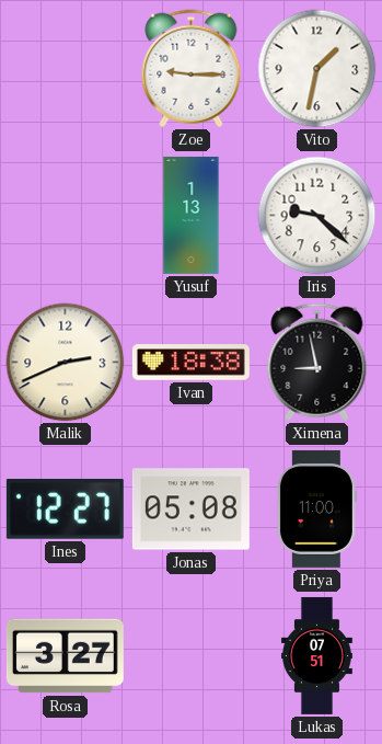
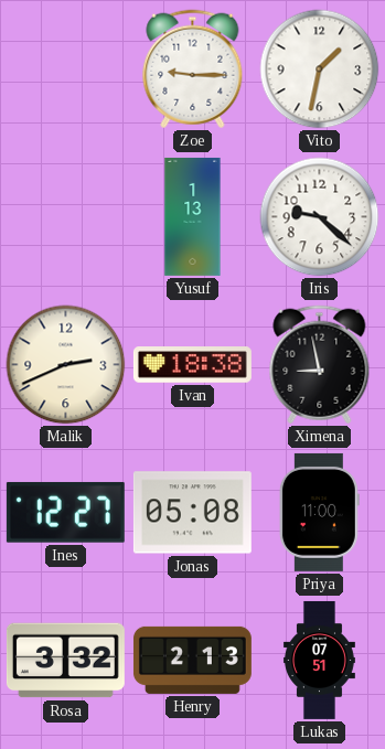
Rosa: 3:27 -> 3:32
Henry: none -> 2:13
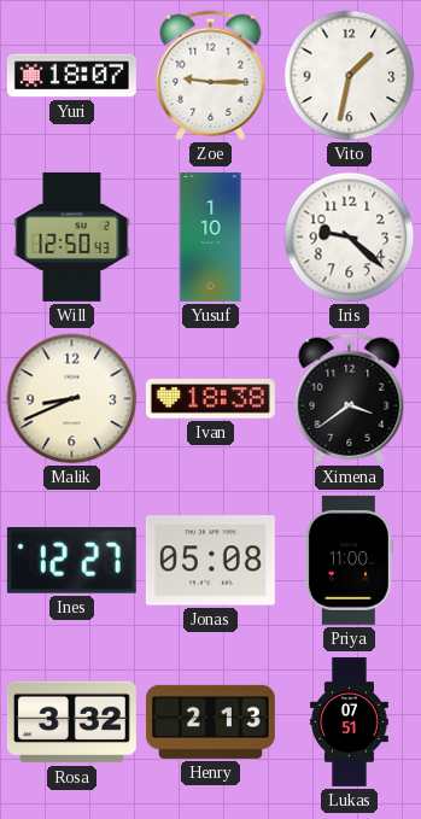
Yuri: none -> 18:07
Will: none -> 12:50
Yusuf: 1:13 -> 1:10
Malik: 2:41 -> 8:41
Ximena: 8:58 -> 3:39
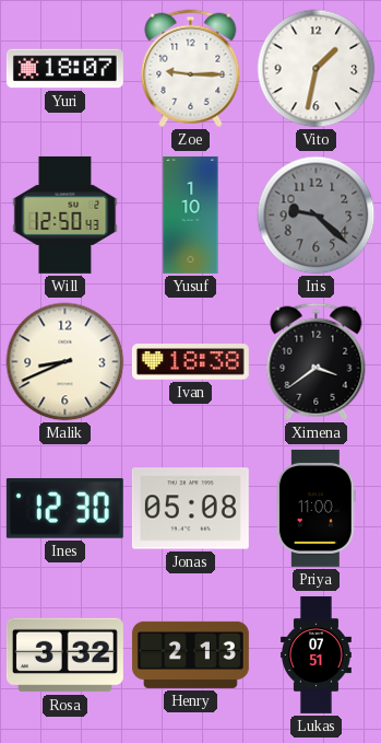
Iris dial: white -> grey
Ines: 12:27 -> 12:30
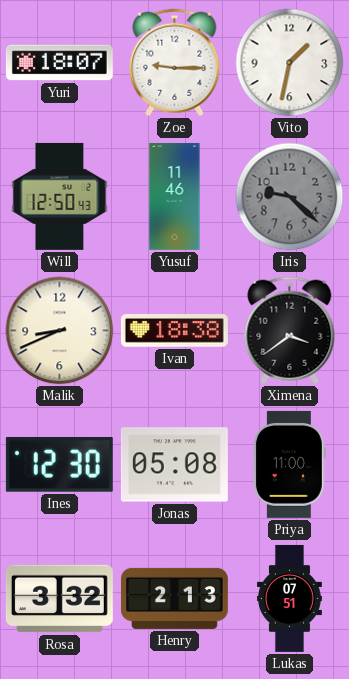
Yusuf: 1:10 -> 11:46
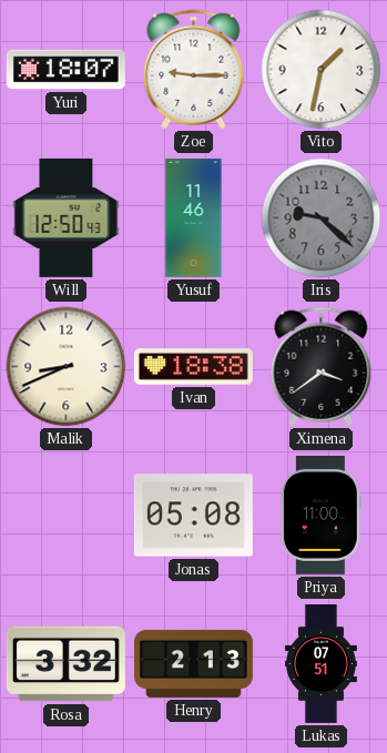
Ines: 12:30 -> none
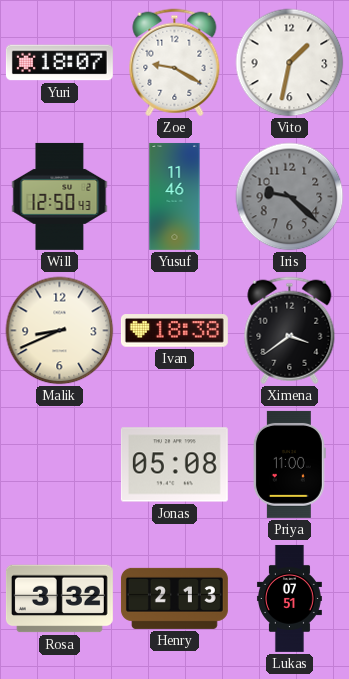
Zoe: 9:15 -> 9:20
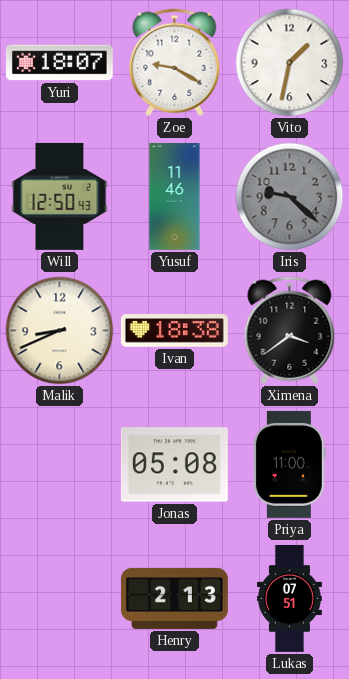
Rosa: 3:32 -> none
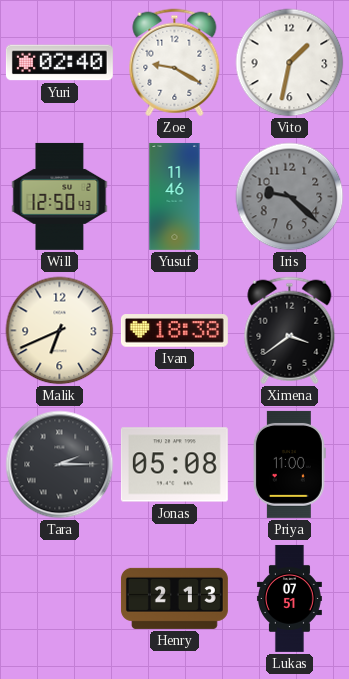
Yuri: 18:07 -> 02:40
Malik: 8:41 -> 6:41
Tara: none -> 2:15
